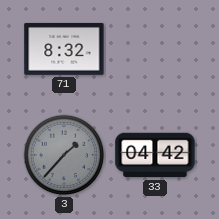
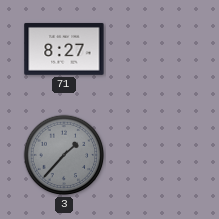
71: 8:32 -> 8:27
33: 04:42 -> none
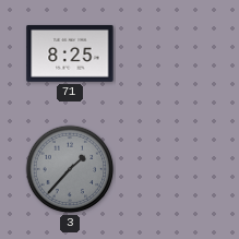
71: 8:27 -> 8:25
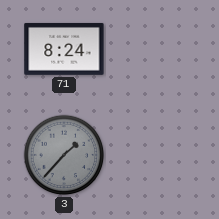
71: 8:25 -> 8:24
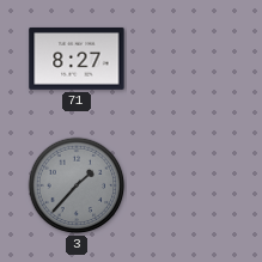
71: 8:24 -> 8:27
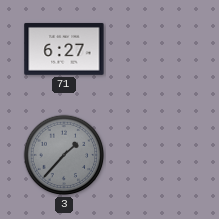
71: 8:27 -> 6:27
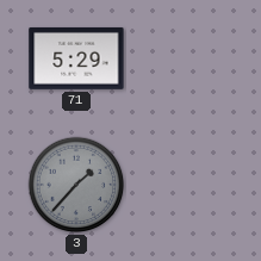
71: 6:27 -> 5:29
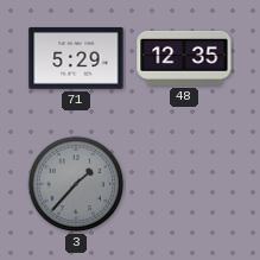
48: none -> 12:35
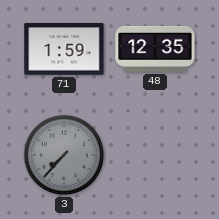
71: 5:29 -> 1:59
3: 1:37 -> 7:37
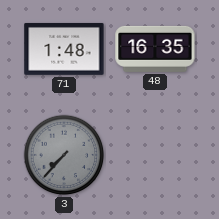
71: 1:59 -> 1:48
48: 12:35 -> 16:35
